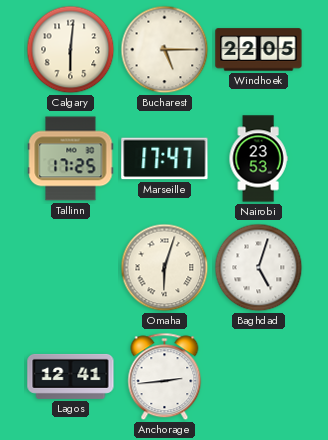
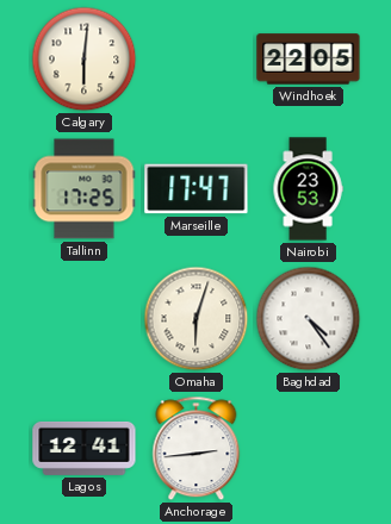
Bucharest: 5:15 -> none
Baghdad: 5:03 -> 4:24
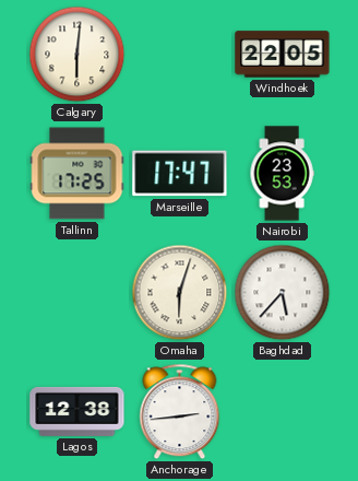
Baghdad: 4:24 -> 5:37
Lagos: 12:41 -> 12:38
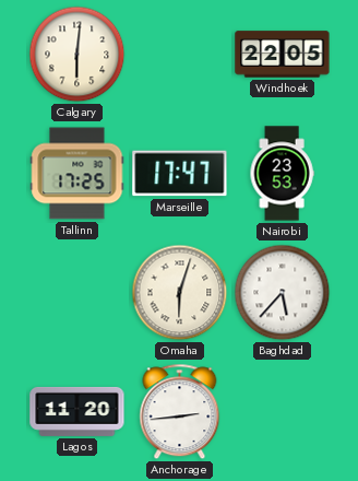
Lagos: 12:38 -> 11:20
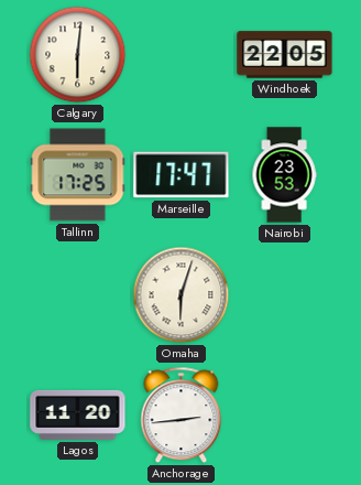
Baghdad: 5:37 -> none
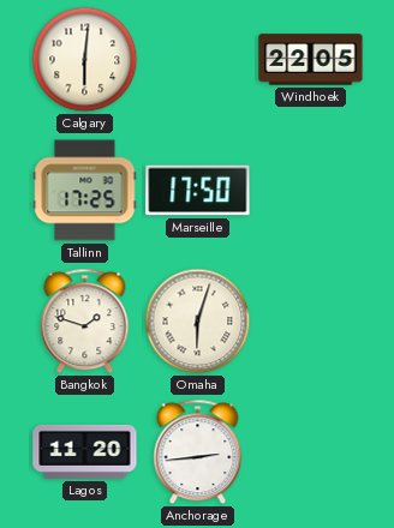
Marseille: 17:47 -> 17:50
Nairobi: 23:53 -> none
Bangkok: none -> 1:48
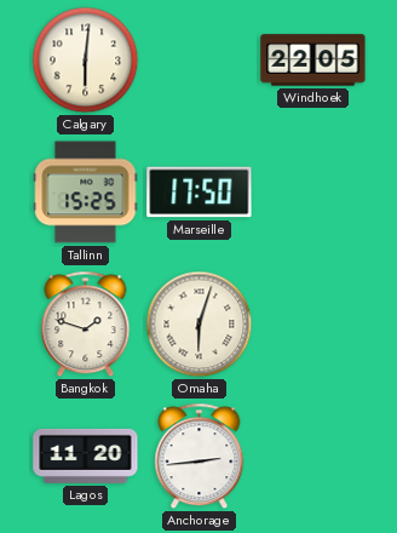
Tallinn: 17:25 -> 15:25
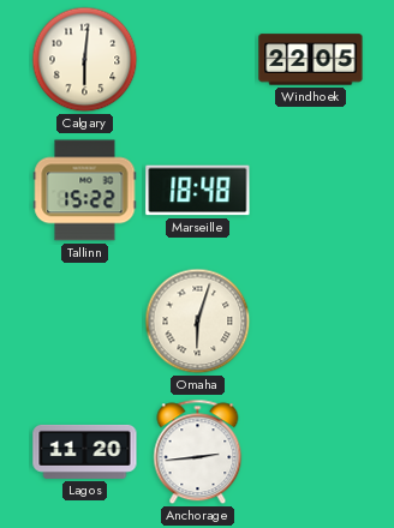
Tallinn: 15:25 -> 15:22
Marseille: 17:50 -> 18:48
Bangkok: 1:48 -> none
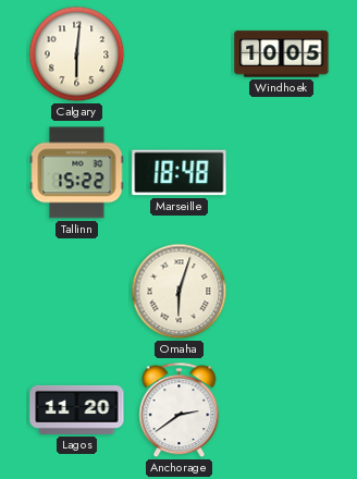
Windhoek: 22:05 -> 10:05
Anchorage: 2:44 -> 2:39
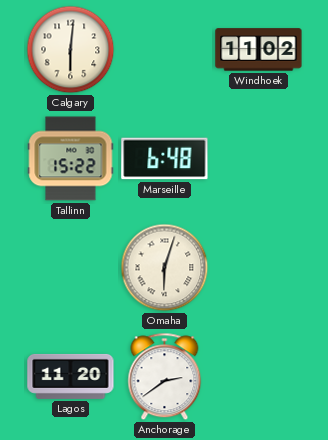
Windhoek: 10:05 -> 11:02
Marseille: 18:48 -> 6:48
